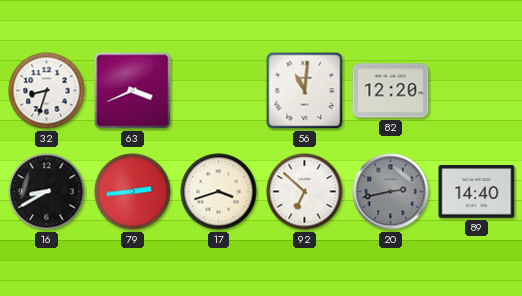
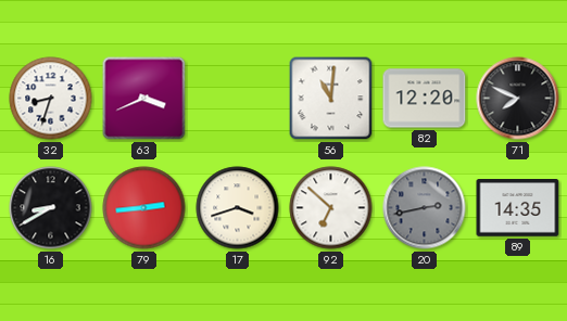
71: none -> 7:49
89: 14:40 -> 14:35
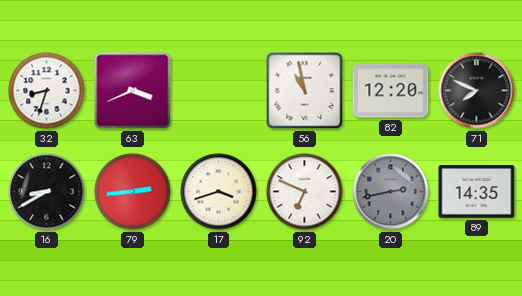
56: 11:01 -> 10:58
92: 6:52 -> 6:49
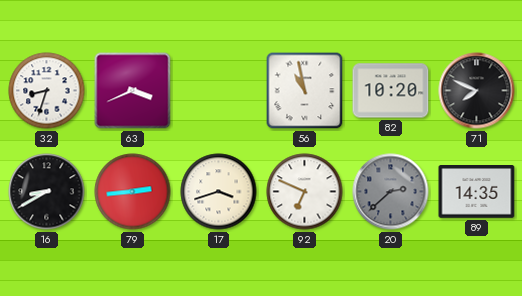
82: 12:20 -> 10:20
20: 2:43 -> 2:38
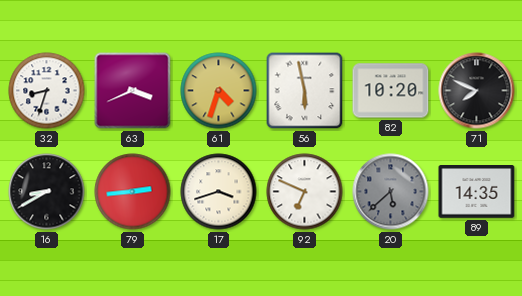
61: none -> 4:33
56: 10:58 -> 5:58
20: 2:38 -> 5:38
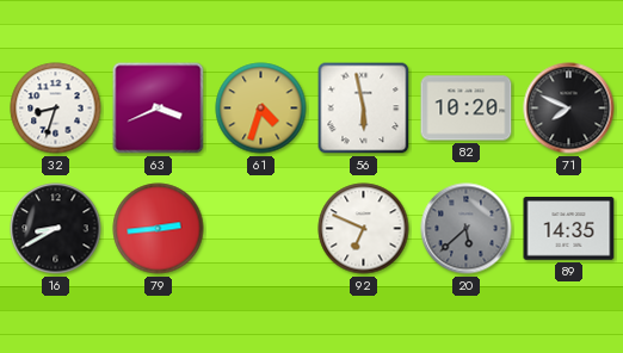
17: 3:42 -> none
